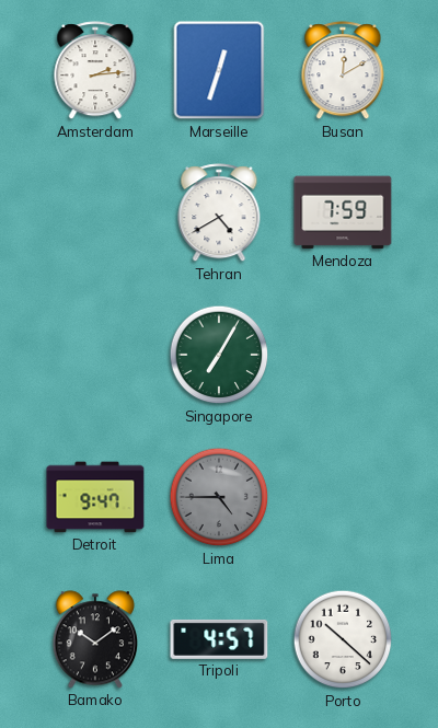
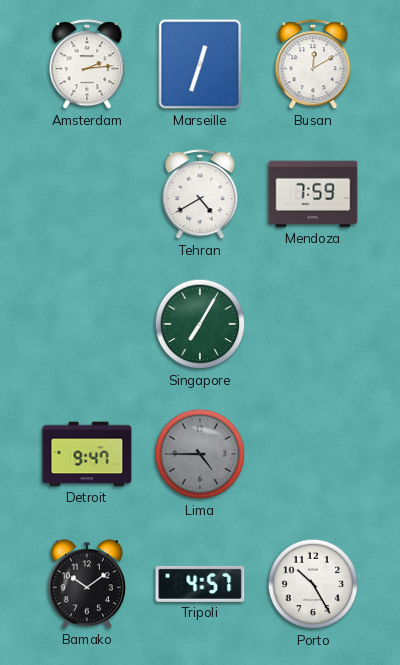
Porto: 10:22 -> 10:25
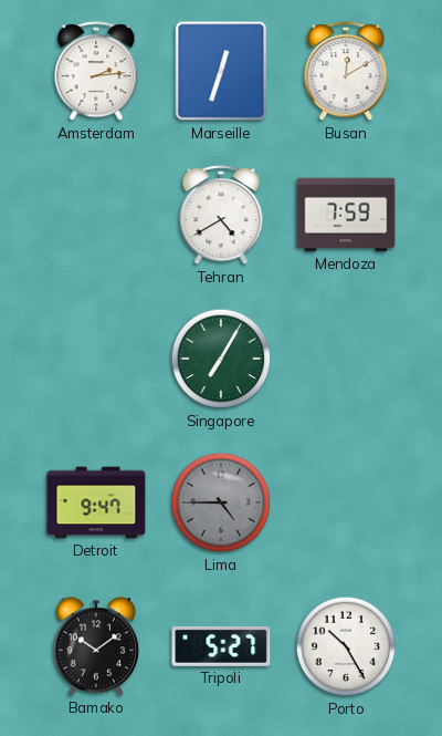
Tripoli: 4:57 -> 5:27
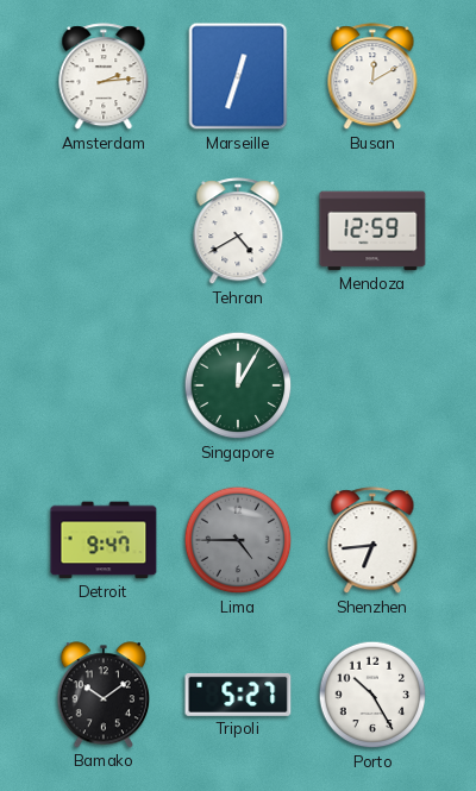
Mendoza: 7:59 -> 12:59
Singapore: 7:05 -> 12:05
Shenzhen: none -> 6:44
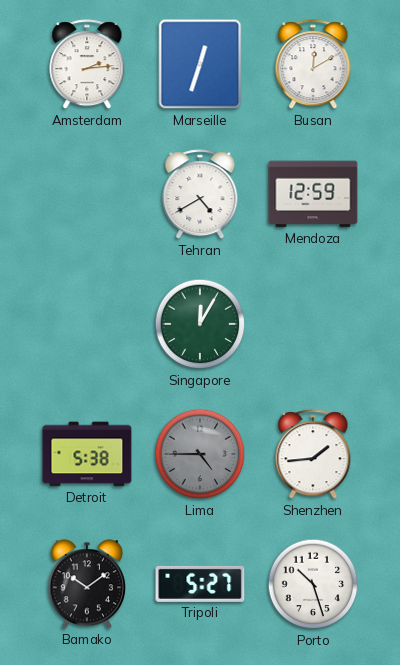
Detroit: 9:47 -> 5:38
Shenzhen: 6:44 -> 1:44
Porto: 10:25 -> 10:27
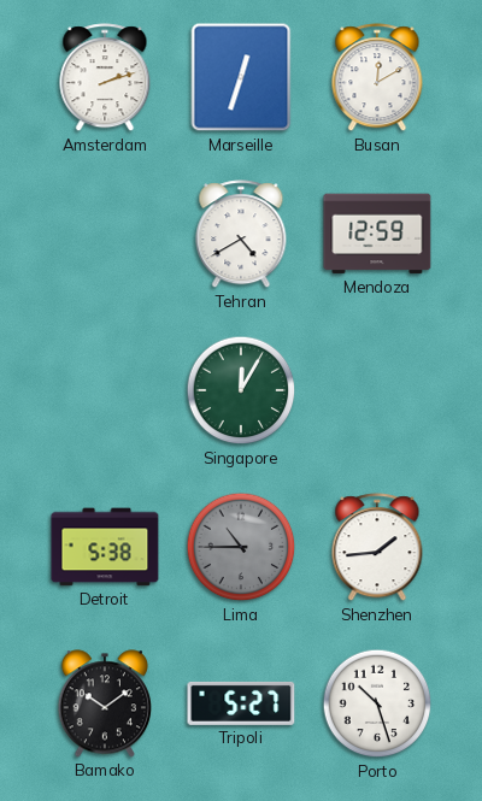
Amsterdam: 2:14 -> 2:12
Lima: 4:45 -> 10:45
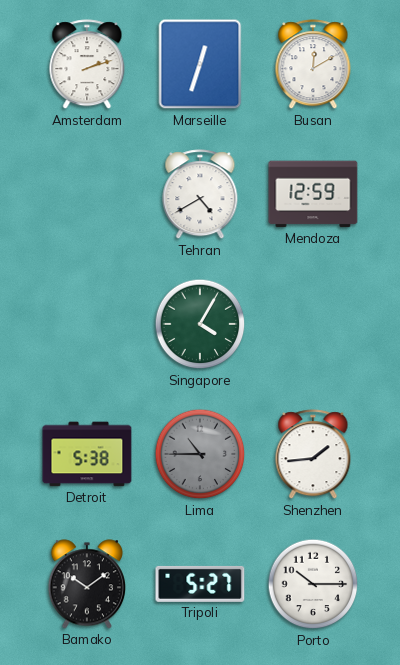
Singapore: 12:05 -> 4:05
Porto: 10:27 -> 10:15
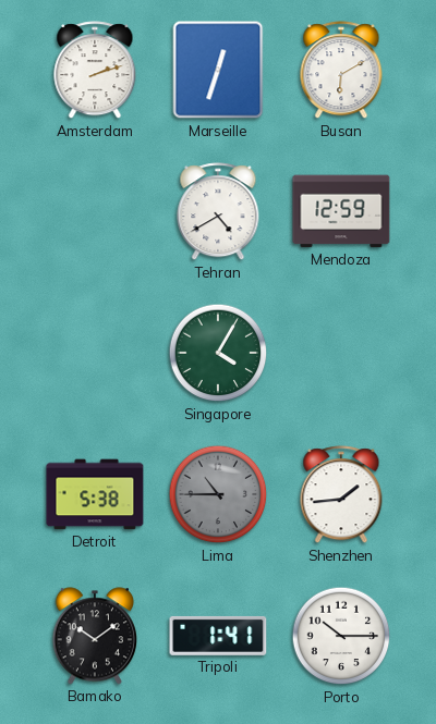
Busan: 12:10 -> 6:10
Tripoli: 5:27 -> 1:41
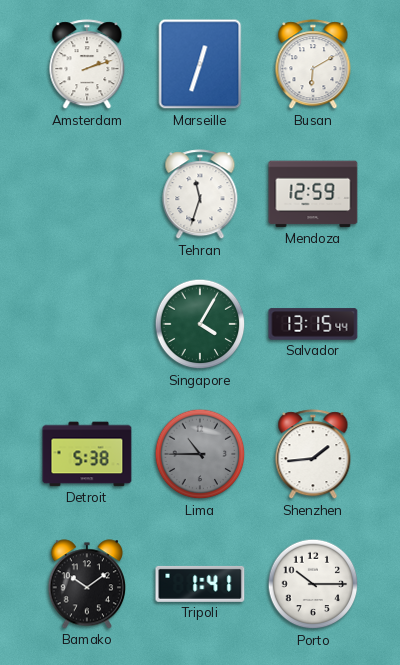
Tehran: 4:40 -> 11:33
Salvador: none -> 13:15
